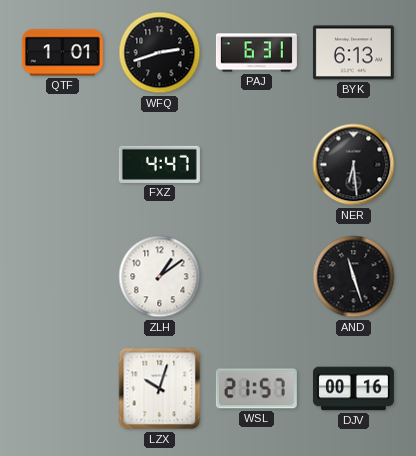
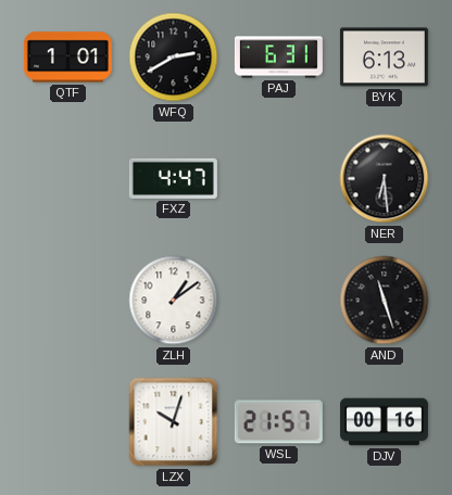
WFQ: 2:42 -> 2:40
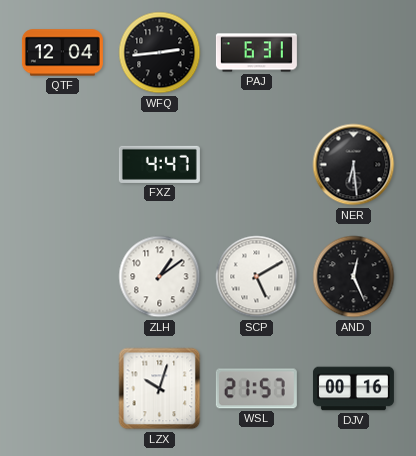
QTF: 1:01 -> 12:04
WFQ: 2:40 -> 2:44
BYK: 6:13 -> none
SCP: none -> 5:10
AND: 11:27 -> 12:26
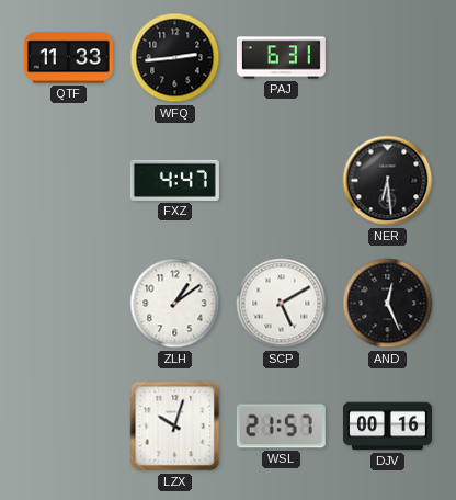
QTF: 12:04 -> 11:33
